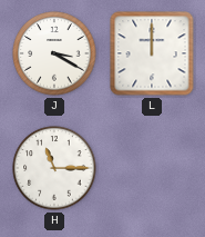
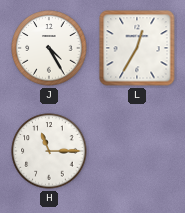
J: 3:20 -> 4:25
L: 12:00 -> 12:35
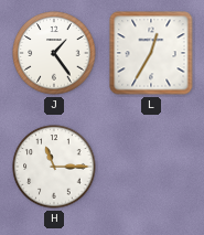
J: 4:25 -> 1:24
